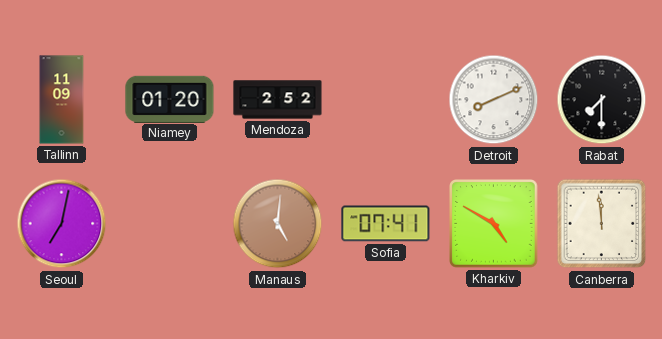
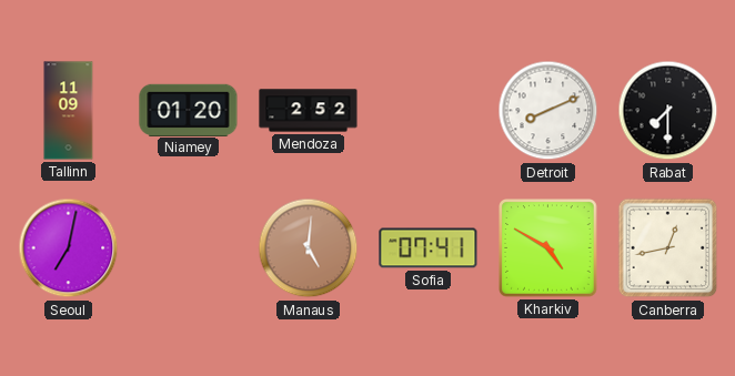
Canberra: 11:59 -> 12:43
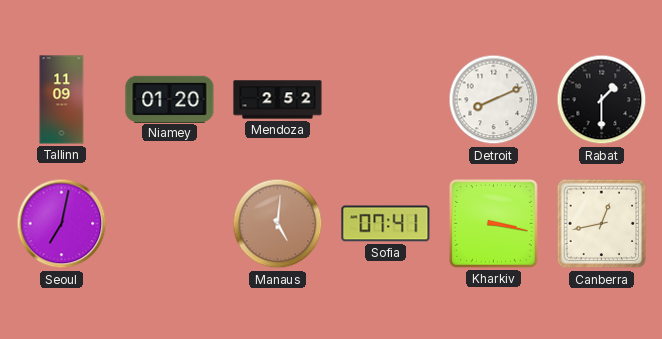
Rabat: 7:30 -> 1:30
Kharkiv: 4:50 -> 3:17
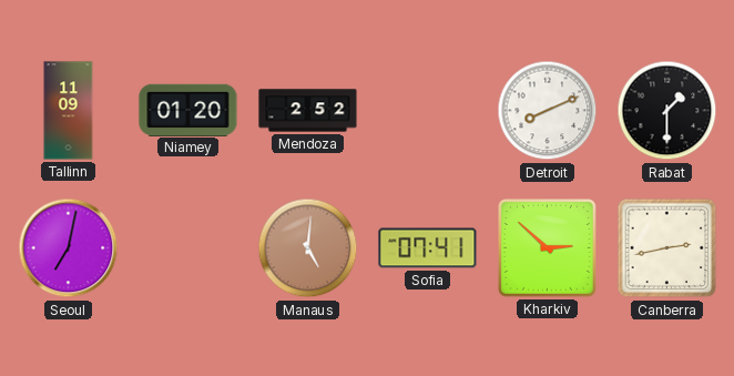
Kharkiv: 3:17 -> 2:52
Canberra: 12:43 -> 2:43
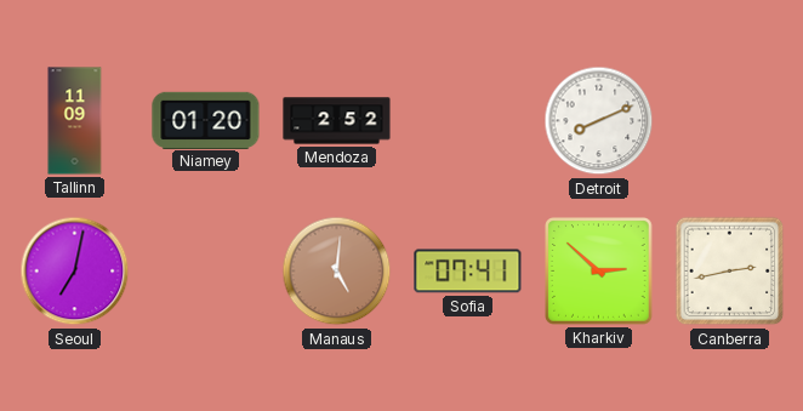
Rabat: 1:30 -> none
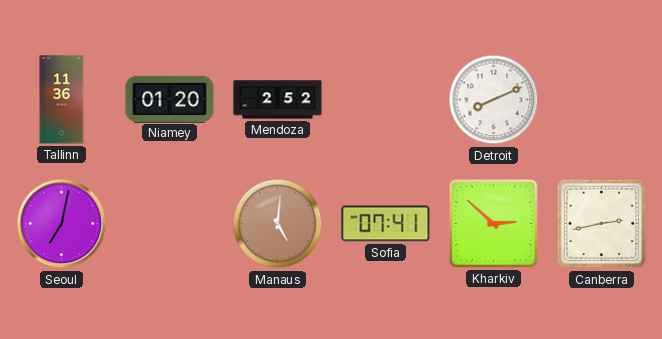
Tallinn: 11:09 -> 11:36
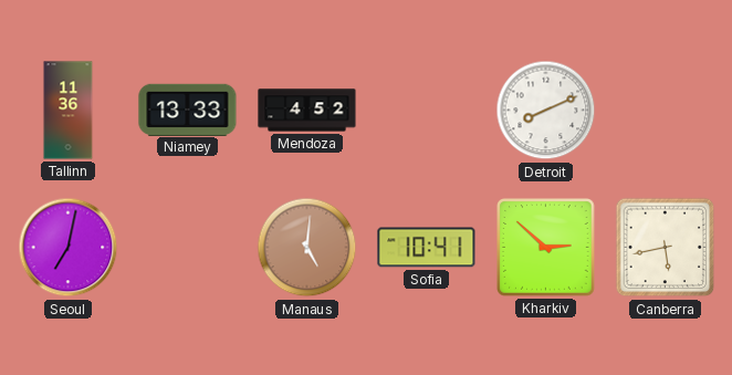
Niamey: 01:20 -> 13:33
Mendoza: 2:52 -> 4:52
Sofia: 07:41 -> 10:41
Canberra: 2:43 -> 5:43
